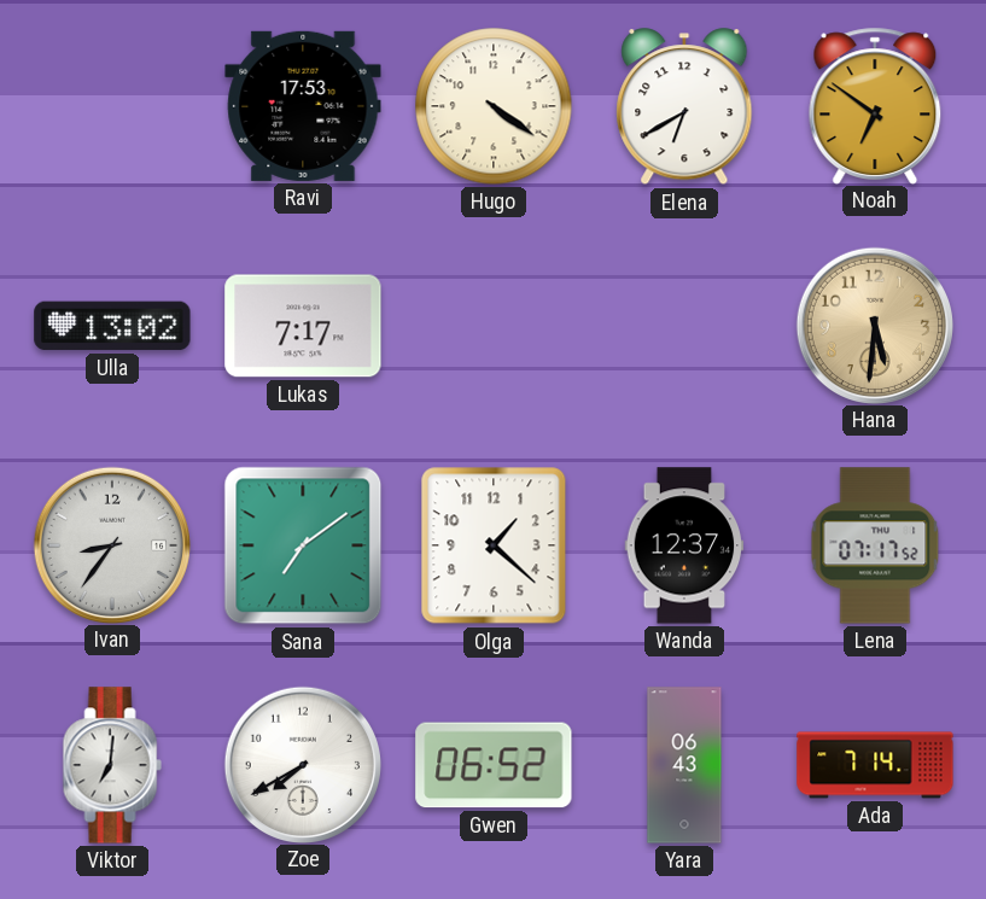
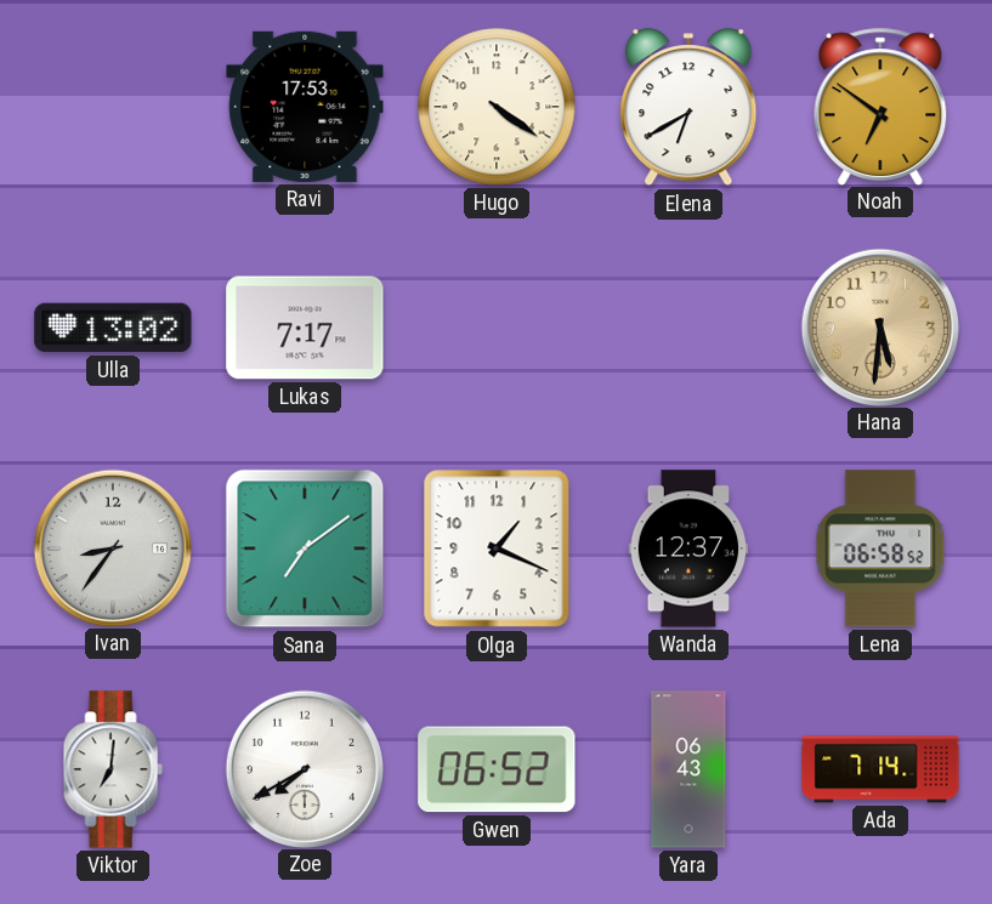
Olga: 1:22 -> 1:19
Lena: 07:17 -> 06:58
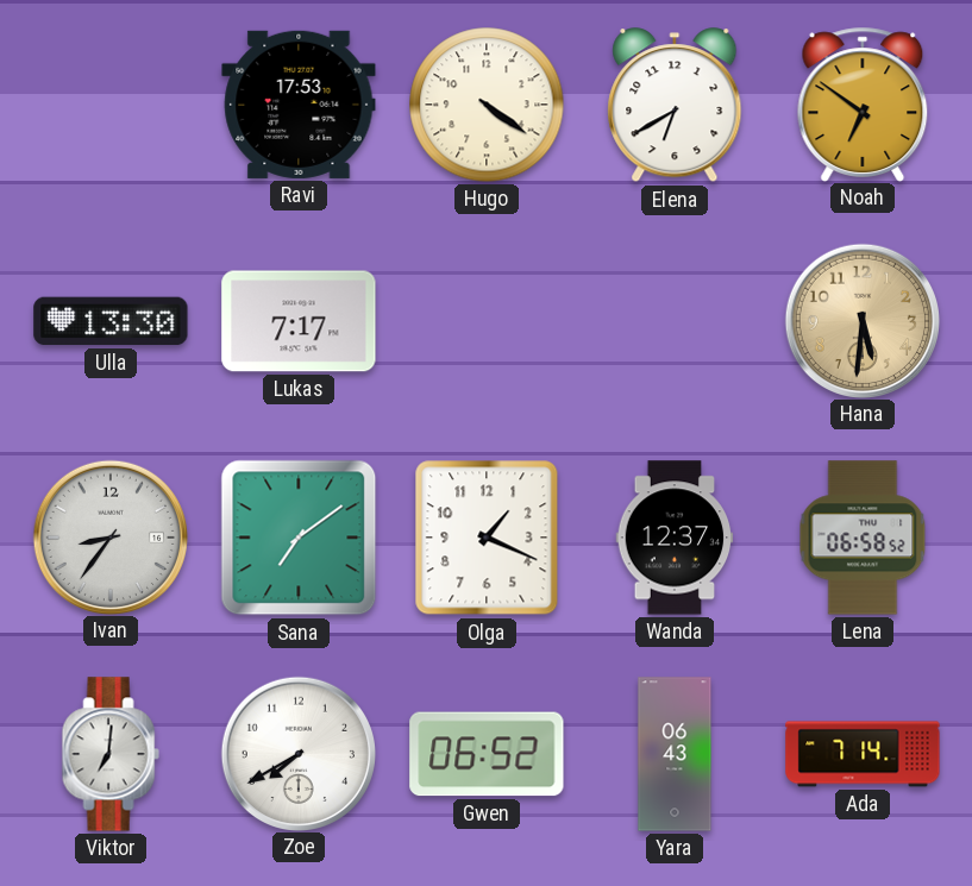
Ulla: 13:02 -> 13:30
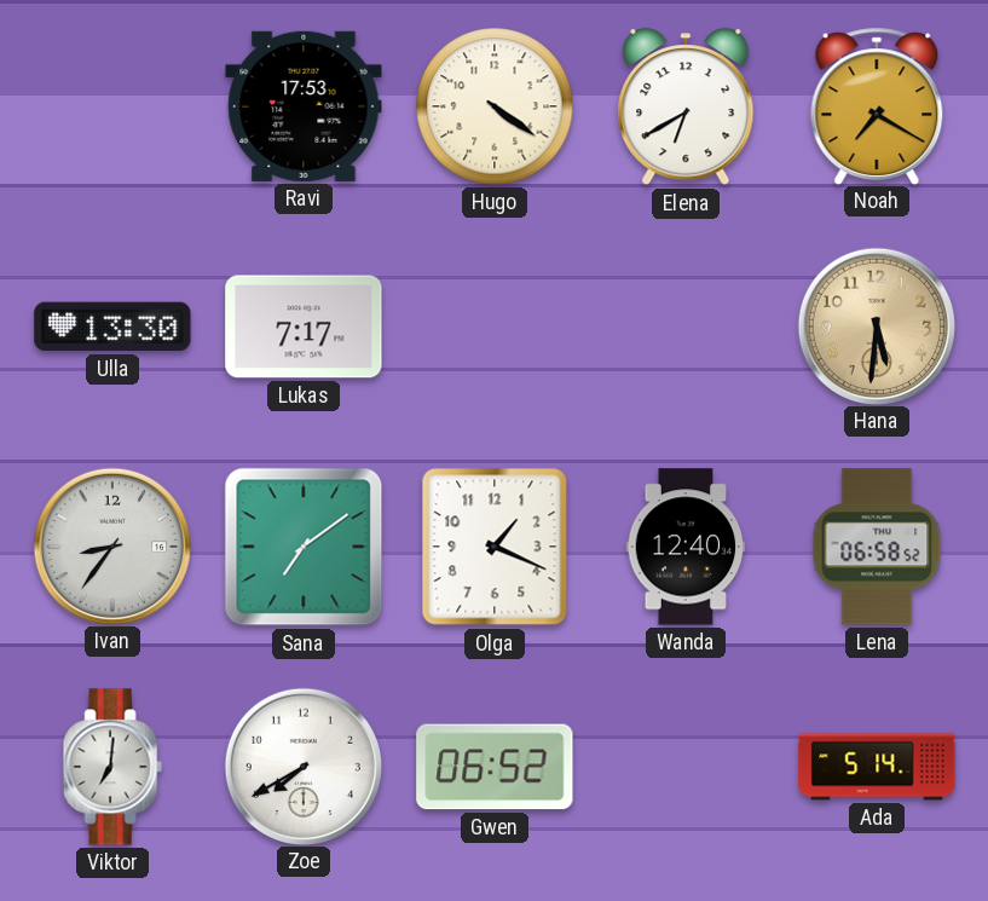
Noah: 6:51 -> 7:20
Wanda: 12:37 -> 12:40
Yara: 06:43 -> none
Ada: 7:14 -> 5:14
